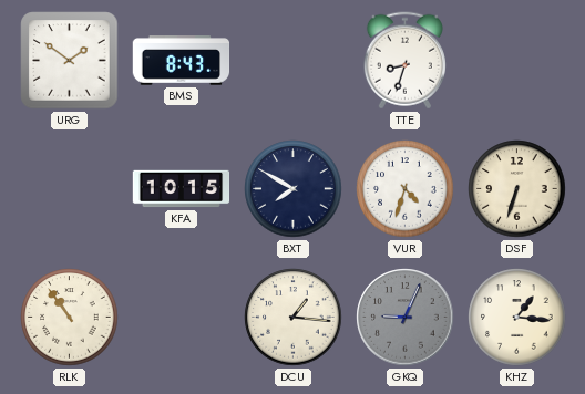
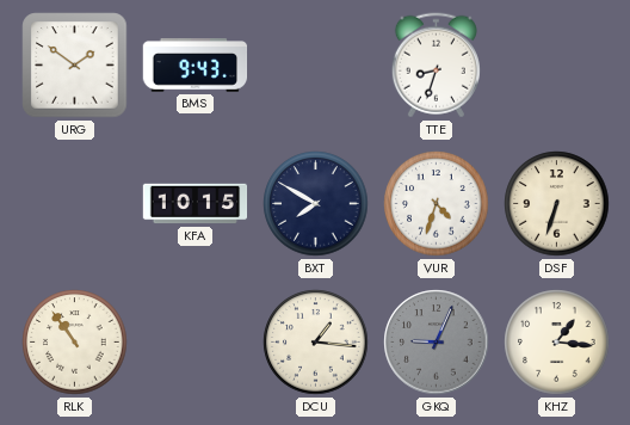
BMS: 8:43 -> 9:43
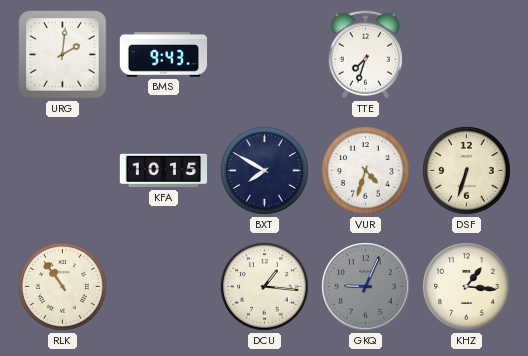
URG: 1:51 -> 2:01
TTE: 8:33 -> 7:33
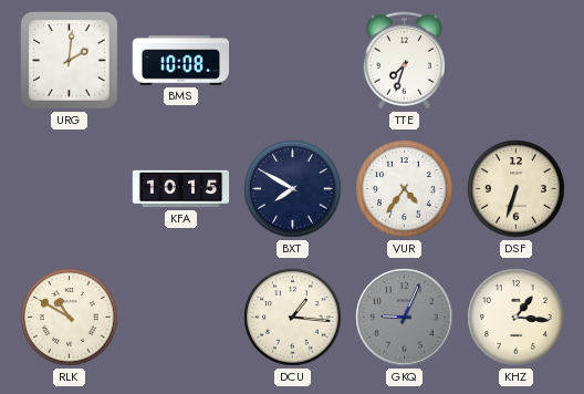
BMS: 9:43 -> 10:08
VUR: 4:33 -> 4:36
RLK: 10:54 -> 10:50
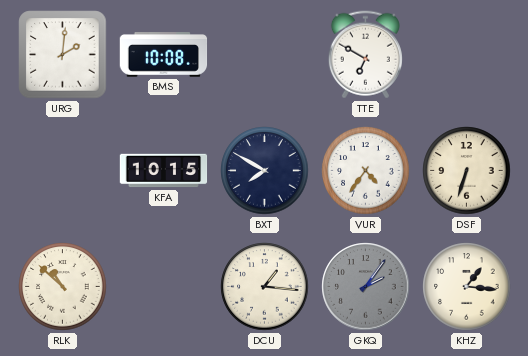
TTE: 7:33 -> 6:50
RLK: 10:50 -> 10:52
GKQ: 9:04 -> 2:06
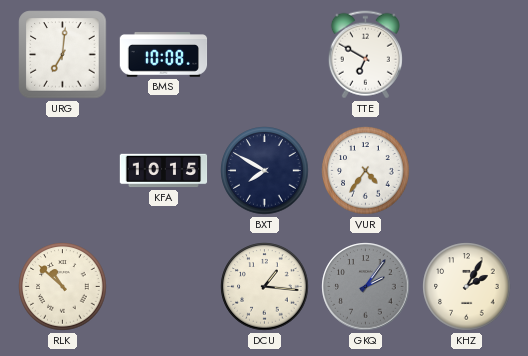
URG: 2:01 -> 7:01
DSF: 6:33 -> none
KHZ: 1:16 -> 2:05
